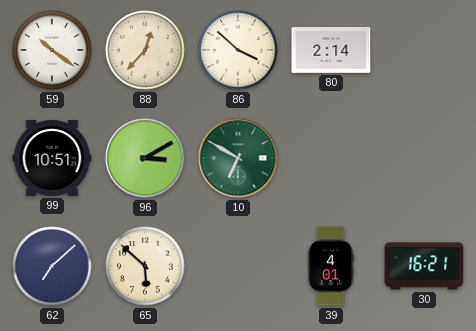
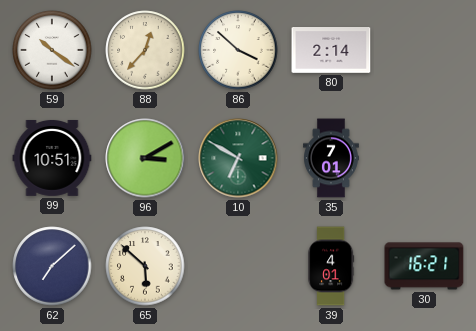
35: none -> 7:01
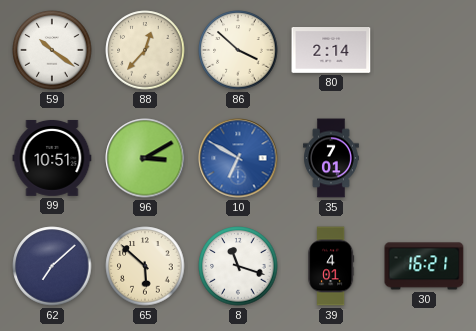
10 dial: green -> blue
8: none -> 11:18
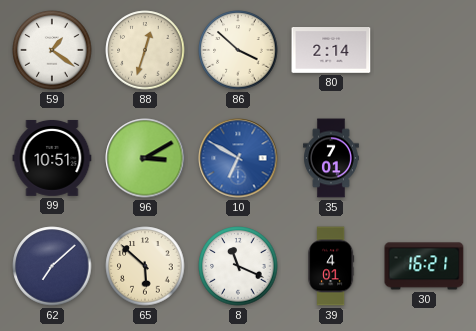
59: 10:21 -> 1:21
88: 12:37 -> 12:33
8: 11:18 -> 11:19
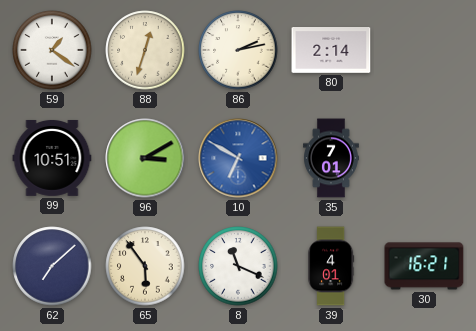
86: 3:52 -> 2:13
65: 5:52 -> 5:54
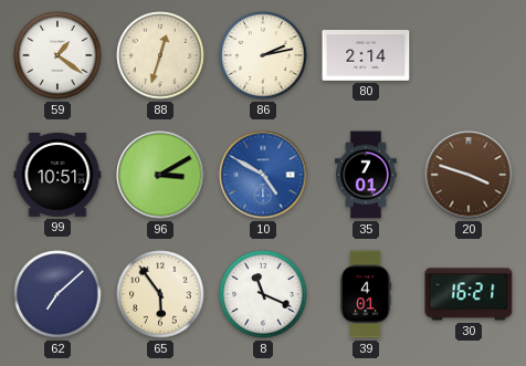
10: 6:50 -> 4:50
20: none -> 3:48
